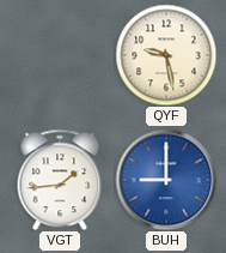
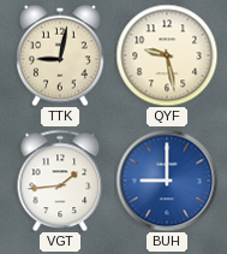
TTK: none -> 9:02
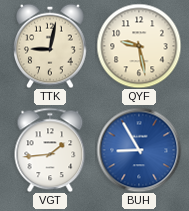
BUH: 9:00 -> 8:55
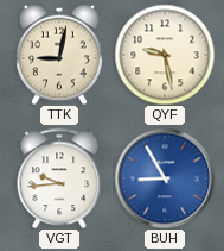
VGT: 1:44 -> 9:44
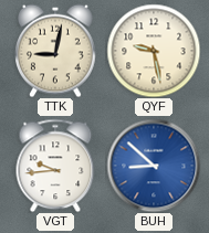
BUH: 8:55 -> 8:52
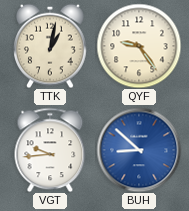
TTK: 9:02 -> 1:02
QYF: 9:28 -> 9:24
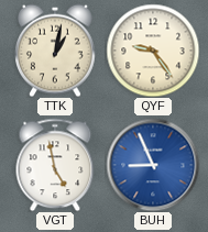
VGT: 9:44 -> 4:58
BUH: 8:52 -> 8:56
